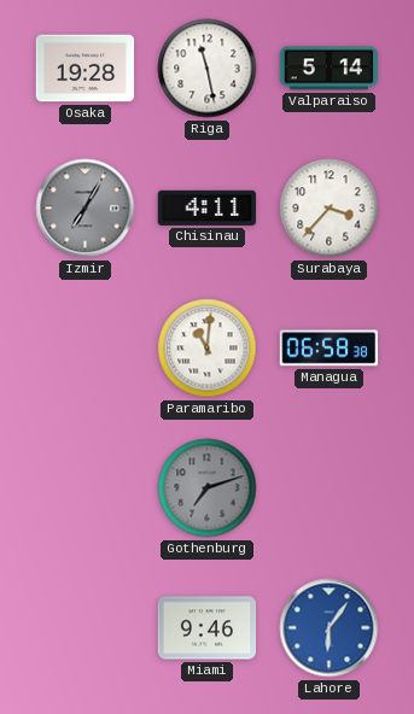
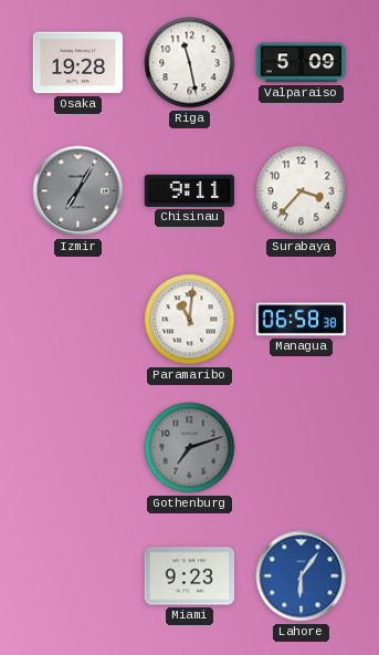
Valparaiso: 5:14 -> 5:09
Chisinau: 4:11 -> 9:11
Miami: 9:46 -> 9:23
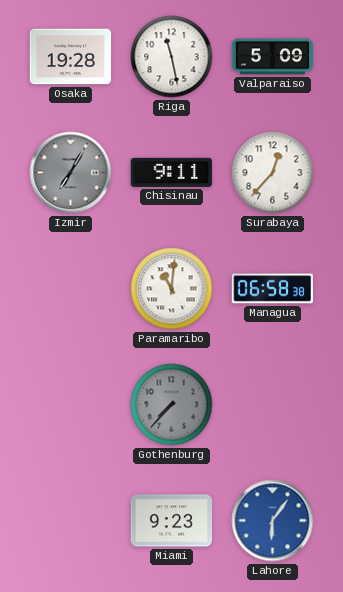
Surabaya: 3:37 -> 12:37
Gothenburg: 7:12 -> 7:37
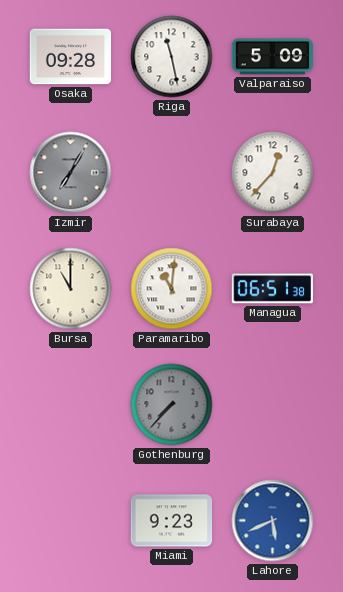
Osaka: 19:28 -> 09:28
Chisinau: 9:11 -> none
Bursa: none -> 11:00
Managua: 06:58 -> 06:51
Lahore: 6:06 -> 5:41
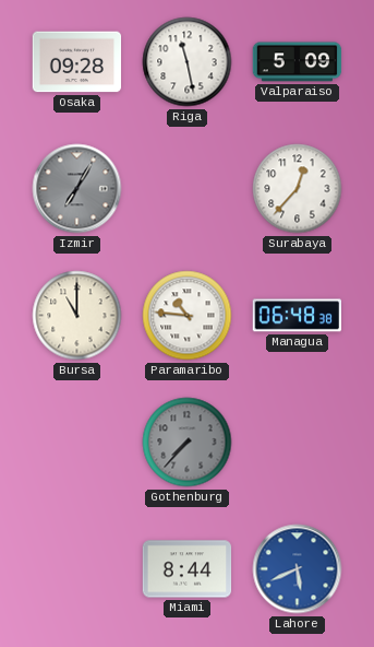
Paramaribo: 11:01 -> 10:46
Managua: 06:51 -> 06:48
Miami: 9:23 -> 8:44
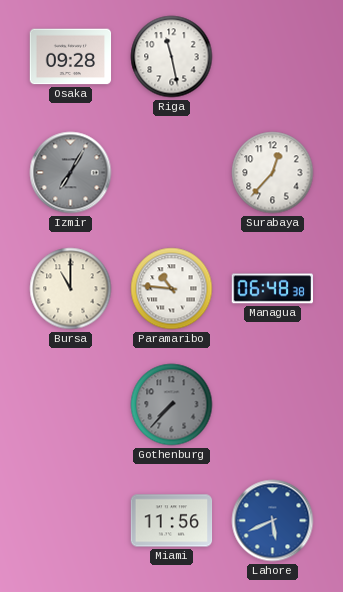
Valparaiso: 5:09 -> none
Miami: 8:44 -> 11:56
